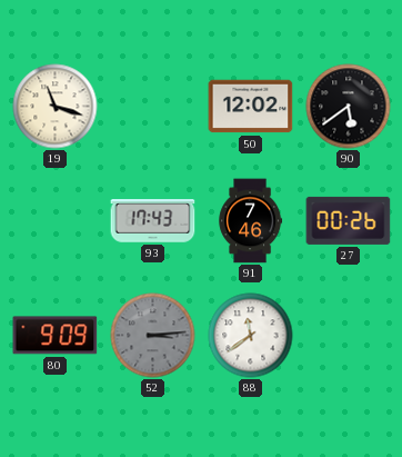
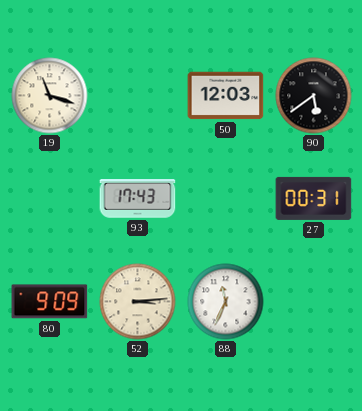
50: 12:02 -> 12:03
91: 7:46 -> none
27: 00:26 -> 00:31
52 dial: grey -> cream
88: 11:39 -> 11:34
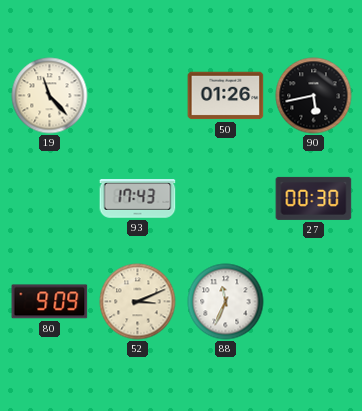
19: 11:18 -> 11:23
50: 12:03 -> 01:26
90: 5:39 -> 5:43
27: 00:31 -> 00:30
52: 3:14 -> 3:11
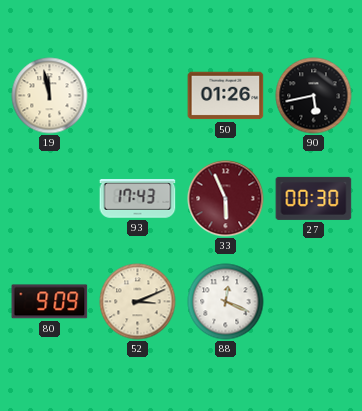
19: 11:23 -> 11:58
33: none -> 5:56
88: 11:34 -> 12:19
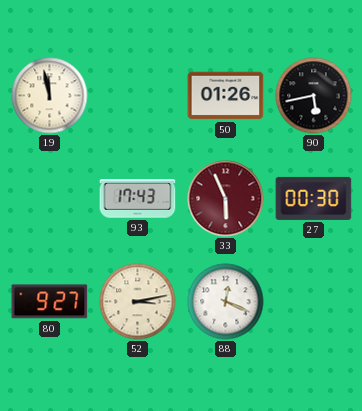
80: 9:09 -> 9:27
52: 3:11 -> 3:13
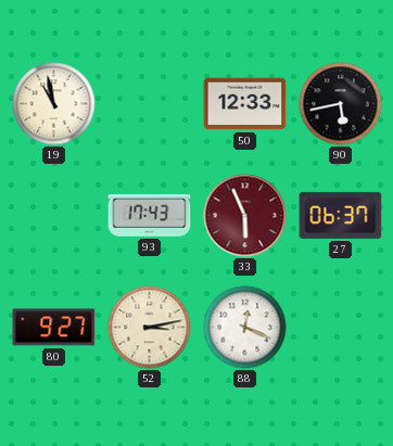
19: 11:58 -> 10:58
50: 01:26 -> 12:33
27: 00:30 -> 06:37
